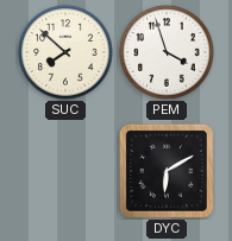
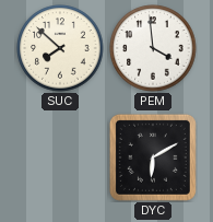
PEM: 3:57 -> 3:59
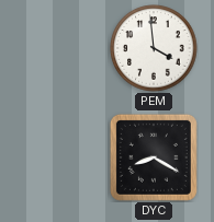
SUC: 7:52 -> none
DYC: 6:10 -> 8:20
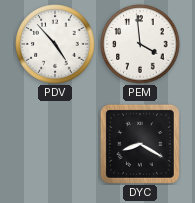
PDV: none -> 4:53
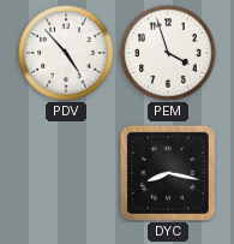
PEM: 3:59 -> 3:57
DYC: 8:20 -> 8:17
